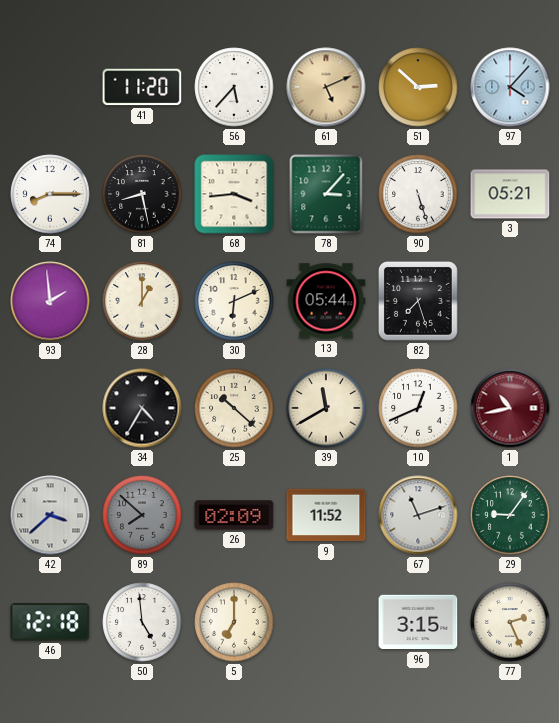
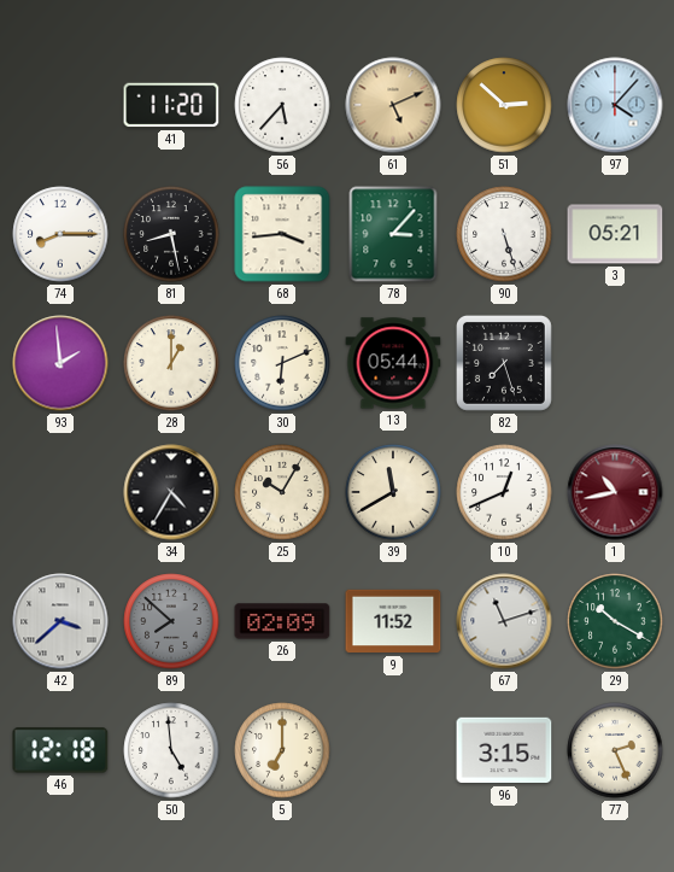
25: 10:22 -> 10:05
29: 9:06 -> 10:20
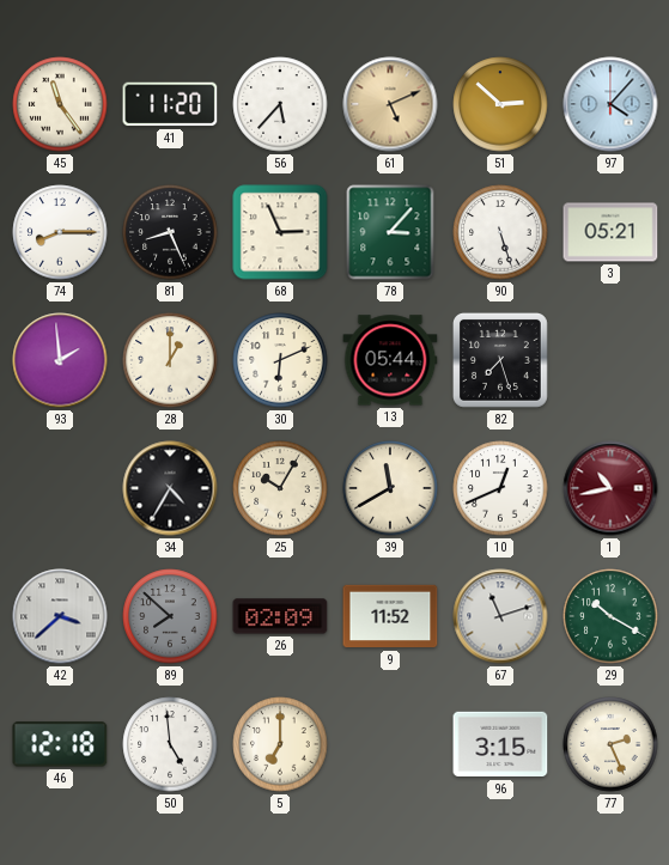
45: none -> 11:24
81: 8:28 -> 8:26
68: 3:44 -> 2:56
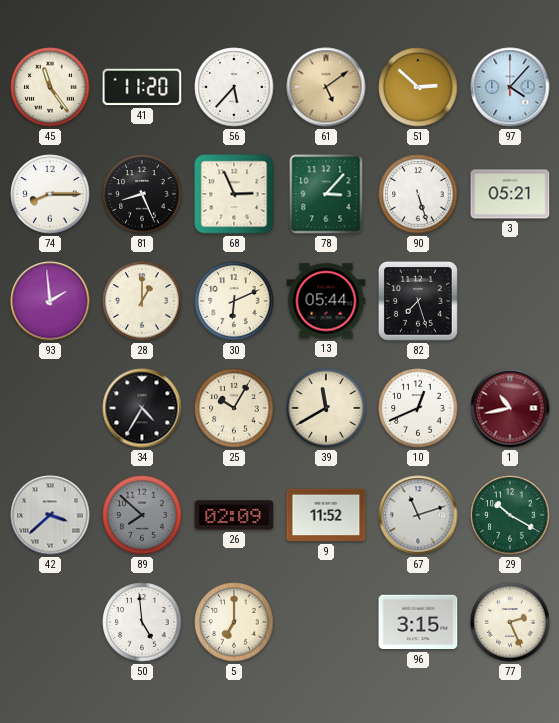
61: 5:11 -> 5:09
46: 12:18 -> none
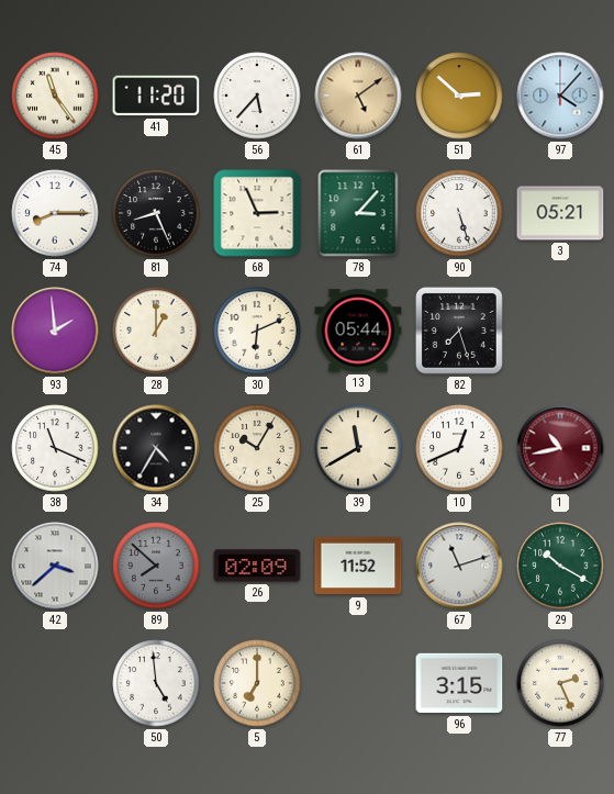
38: none -> 11:19
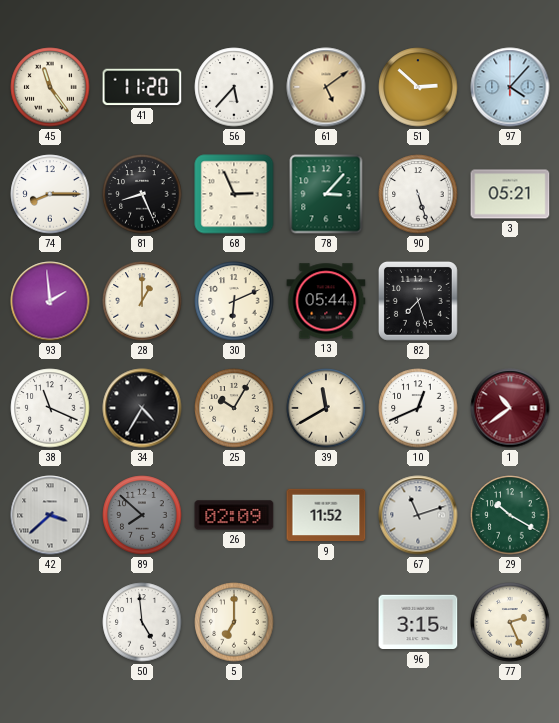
1: 10:43 -> 10:39
